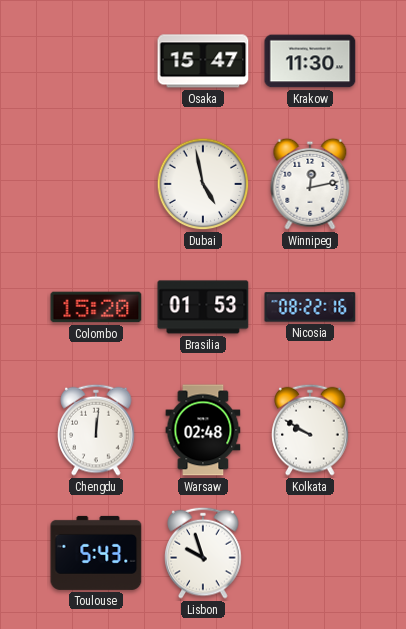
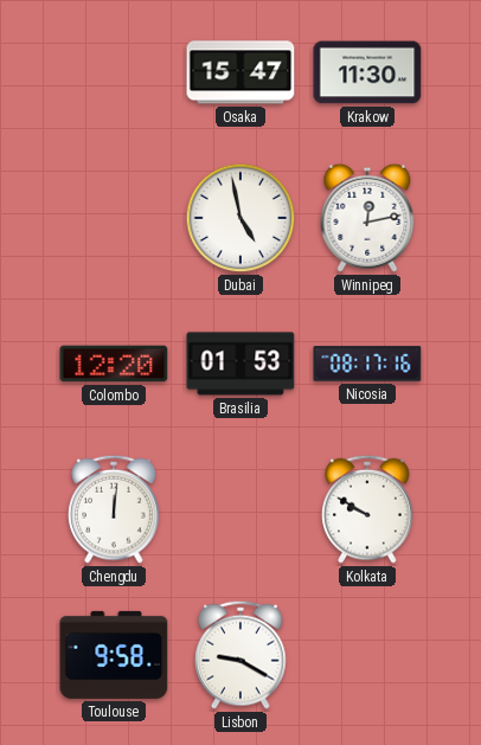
Colombo: 15:20 -> 12:20
Nicosia: 08:22 -> 08:17
Warsaw: 02:48 -> none
Toulouse: 5:43 -> 9:58
Lisbon: 9:57 -> 9:20
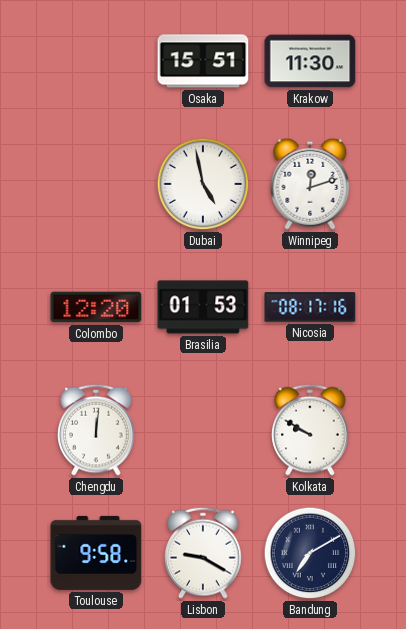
Osaka: 15:47 -> 15:51
Winnipeg: 12:13 -> 12:12
Bandung: none -> 7:10
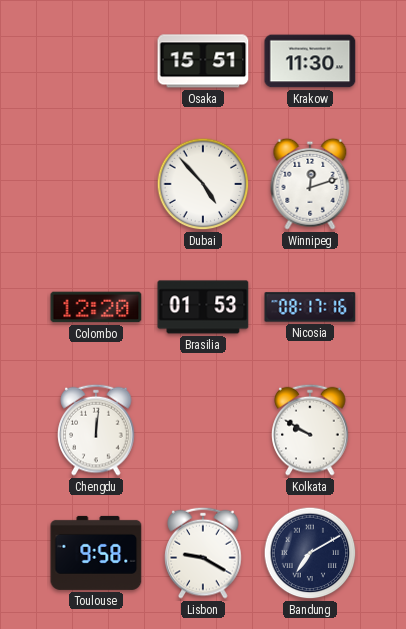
Dubai: 4:58 -> 4:53
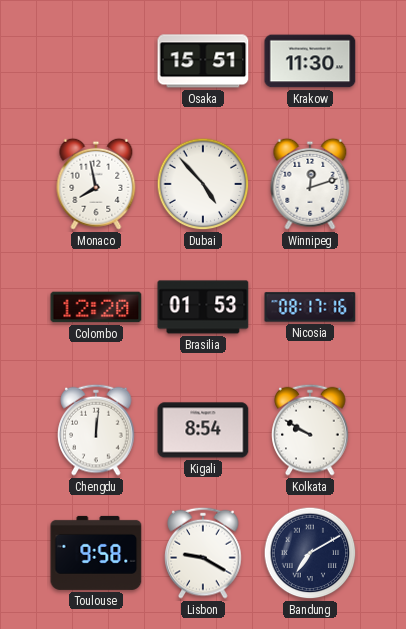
Monaco: none -> 7:58
Kigali: none -> 8:54
